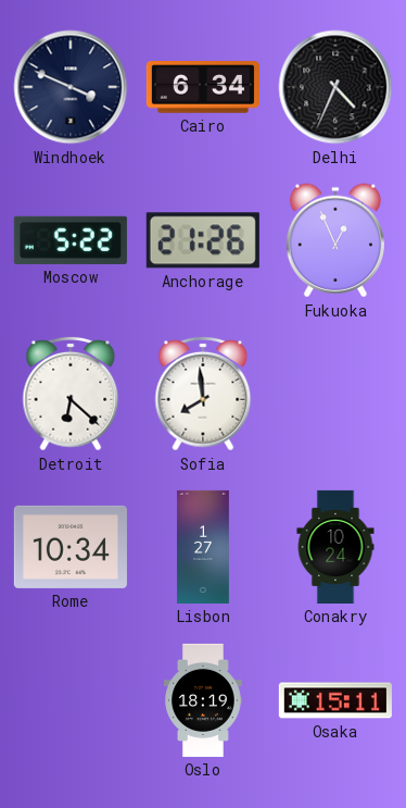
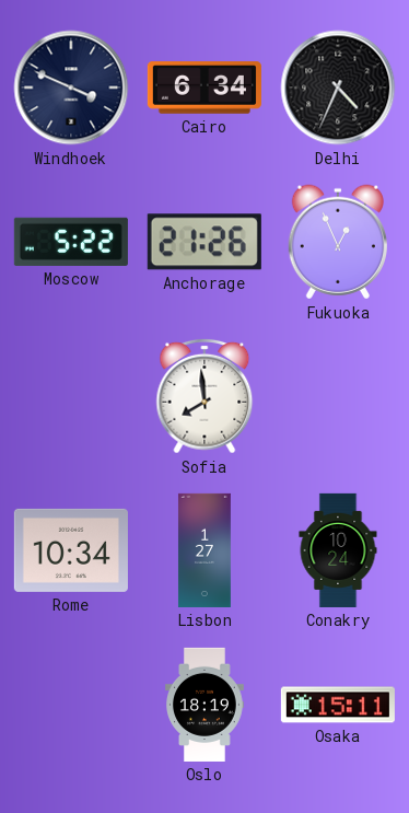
Detroit: 6:22 -> none
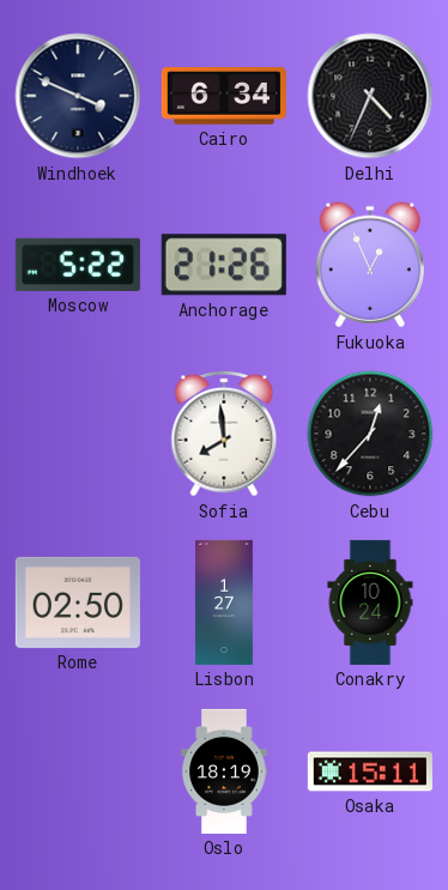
Cebu: none -> 12:37
Rome: 10:34 -> 02:50
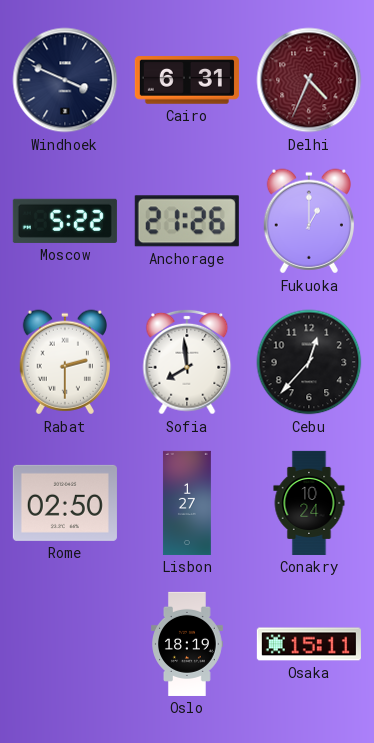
Cairo: 6:34 -> 6:31
Delhi dial: black -> burgundy
Fukuoka: 12:56 -> 1:00
Rabat: none -> 2:30
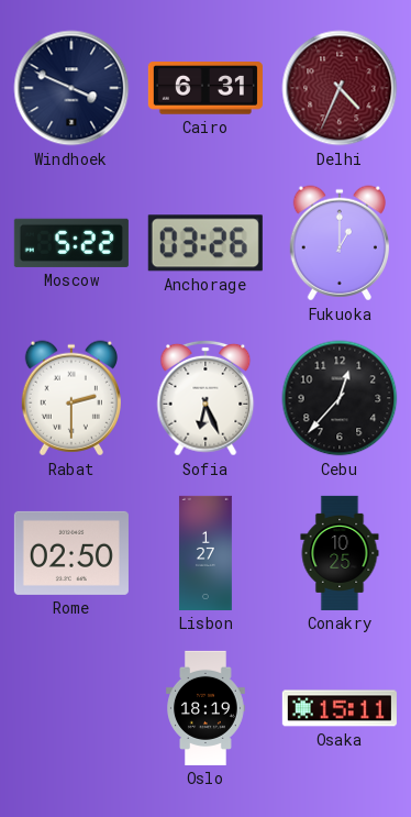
Anchorage: 21:26 -> 03:26
Sofia: 7:59 -> 6:26
Conakry: 10:24 -> 10:25
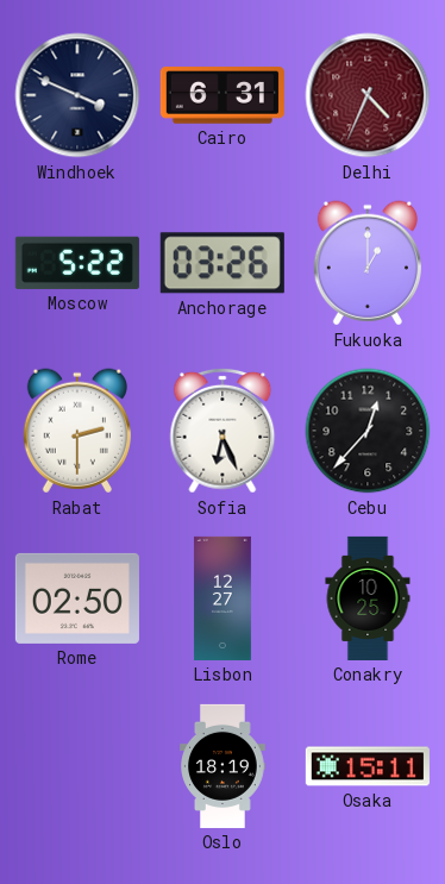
Lisbon: 1:27 -> 12:27
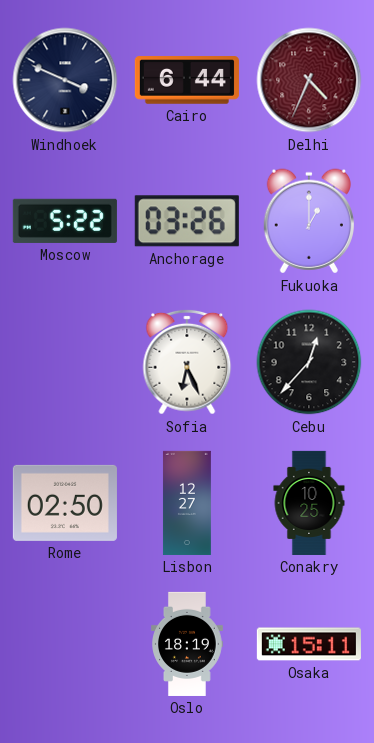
Cairo: 6:31 -> 6:44
Rabat: 2:30 -> none
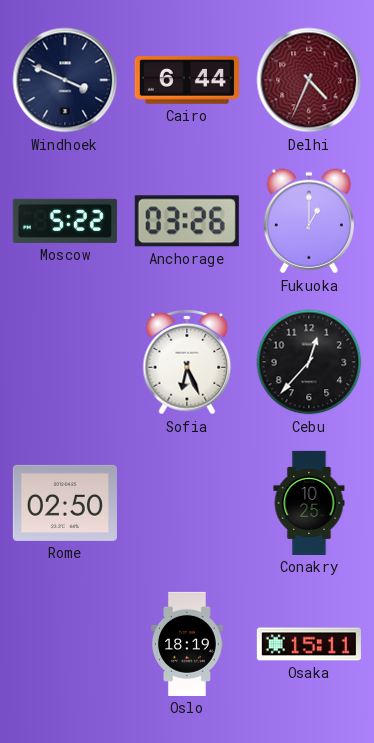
Lisbon: 12:27 -> none
